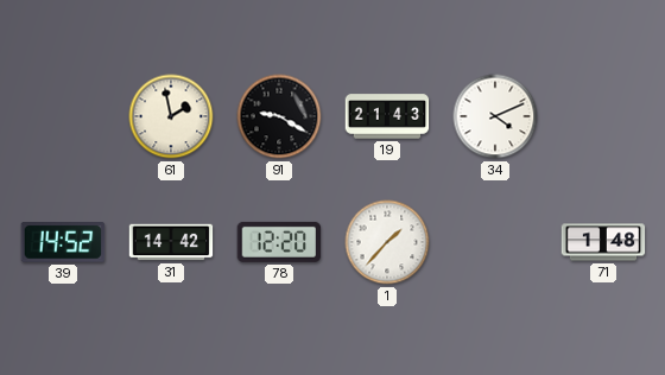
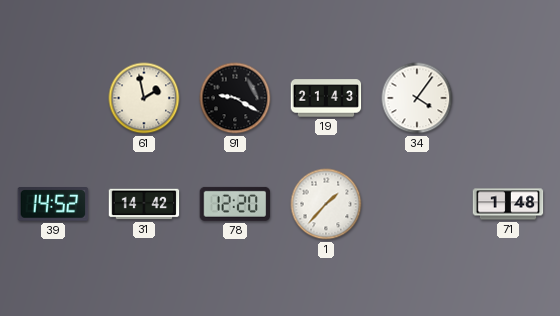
34: 4:11 -> 4:06
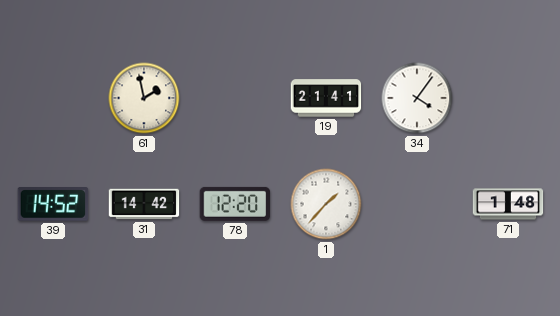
91: 9:20 -> none
19: 21:43 -> 21:41
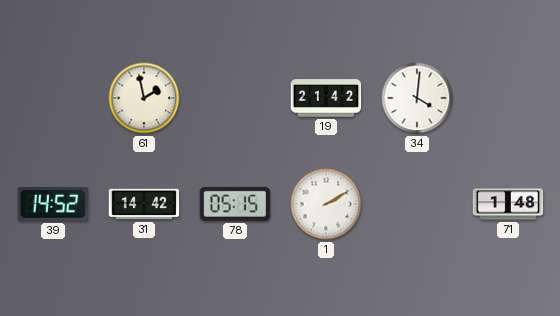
19: 21:41 -> 21:42
34: 4:06 -> 4:01
78: 12:20 -> 05:15
1: 1:37 -> 2:10
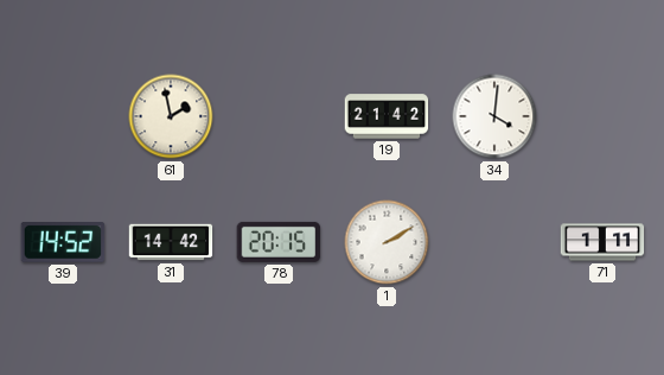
78: 05:15 -> 20:15
71: 1:48 -> 1:11
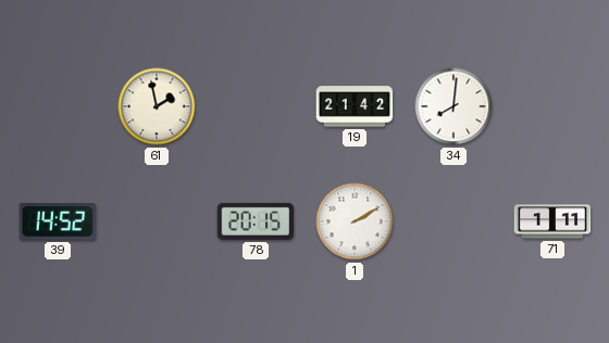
34: 4:01 -> 8:01
31: 14:42 -> none
